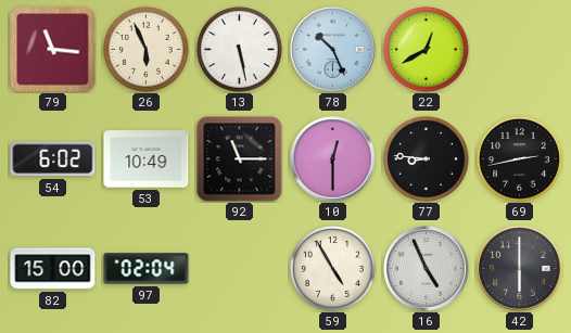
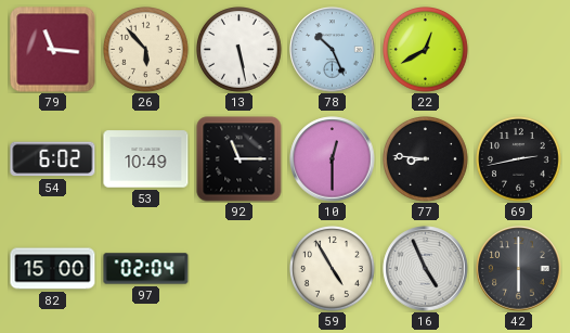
26: 5:56 -> 5:53
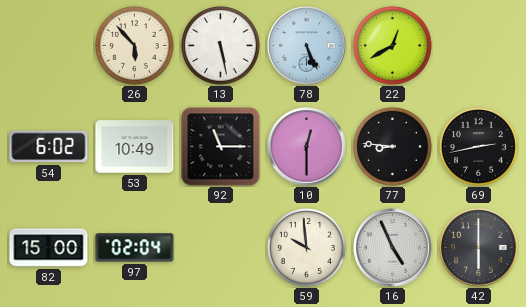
79: 11:16 -> none
78: 10:26 -> 5:26
59: 4:55 -> 9:59
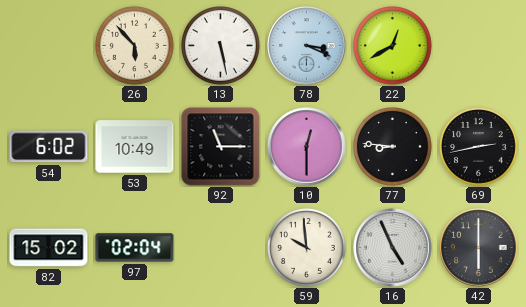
78: 5:26 -> 3:19
82: 15:00 -> 15:02
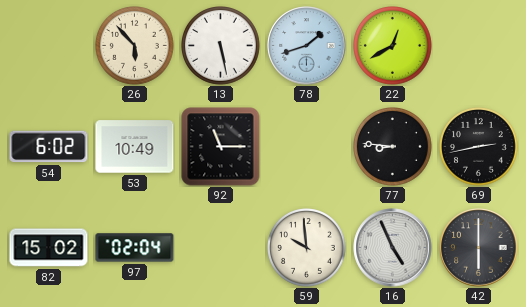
78: 3:19 -> 1:42
10: 12:30 -> none
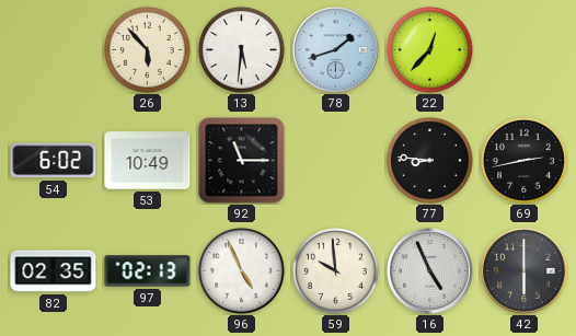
13: 5:28 -> 5:31
22: 12:40 -> 12:37
82: 15:02 -> 02:35
97: 02:04 -> 02:13
96: none -> 4:56
